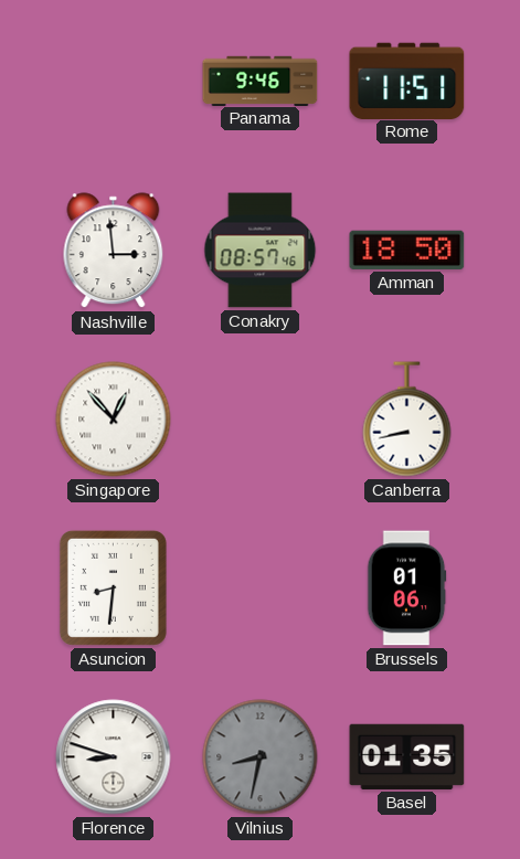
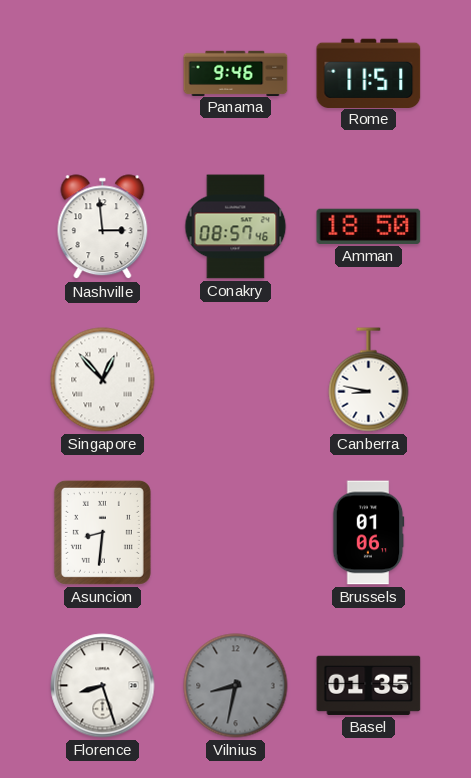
Canberra: 8:43 -> 8:47
Florence: 8:48 -> 8:27
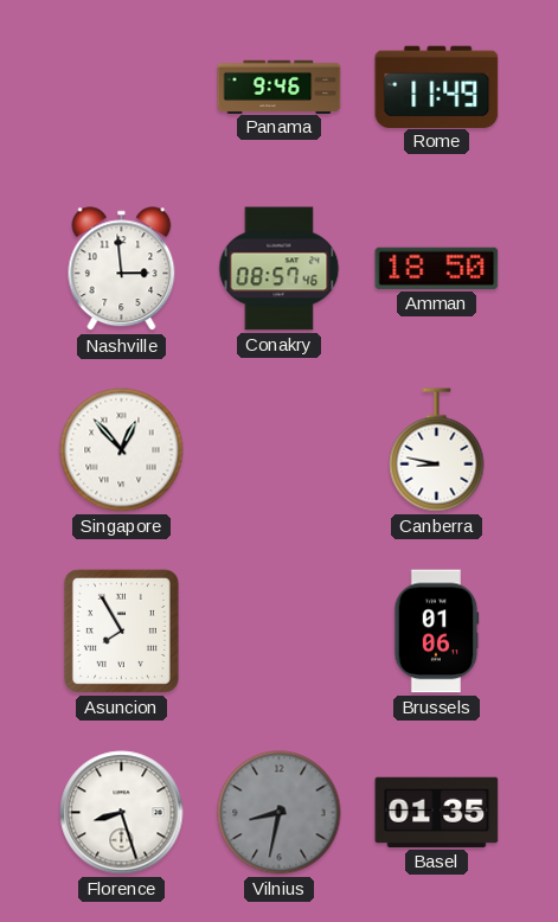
Rome: 11:51 -> 11:49
Asuncion: 8:31 -> 7:55
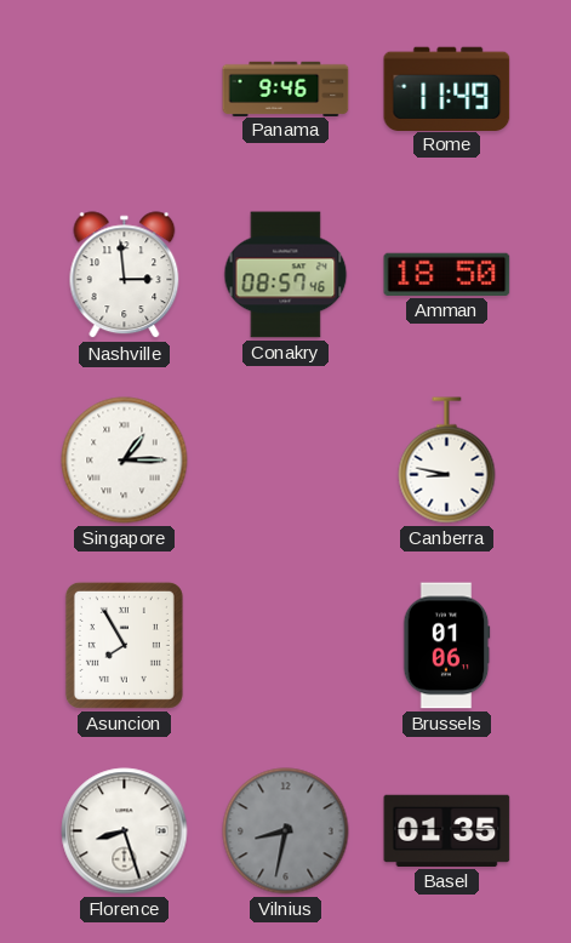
Singapore: 12:53 -> 1:15
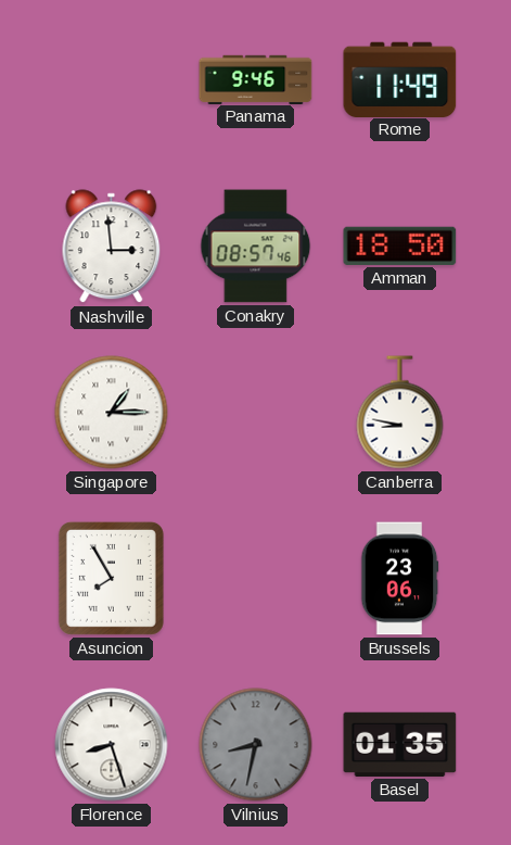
Brussels: 01:06 -> 23:06
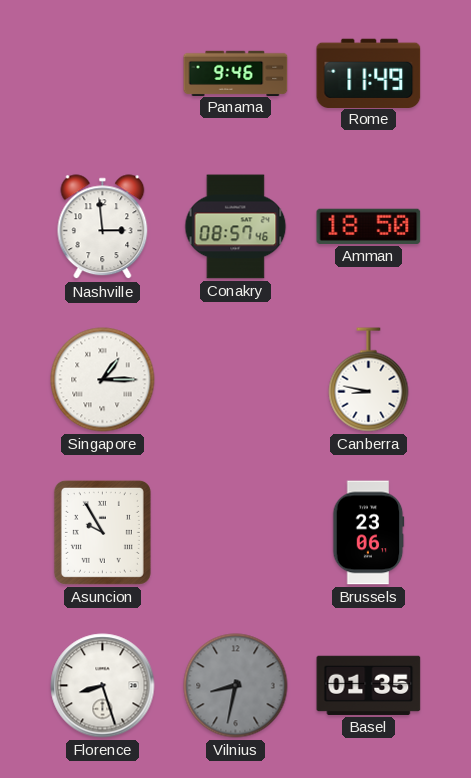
Asuncion: 7:55 -> 9:55
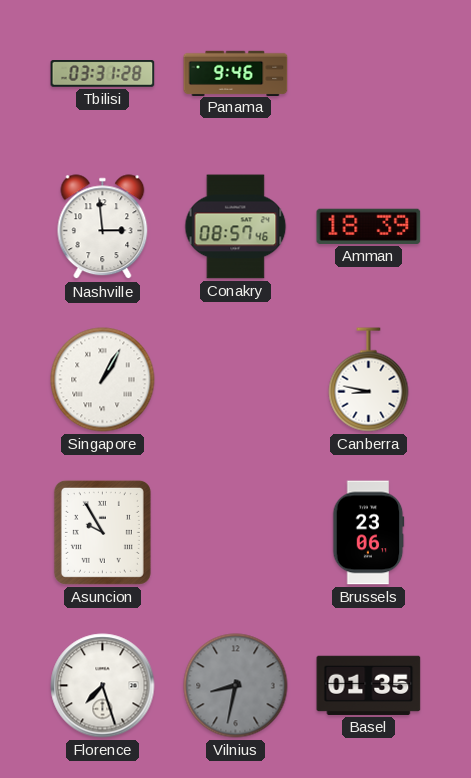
Tbilisi: none -> 03:31
Rome: 11:49 -> none
Amman: 18:50 -> 18:39
Singapore: 1:15 -> 1:05
Florence: 8:27 -> 7:27
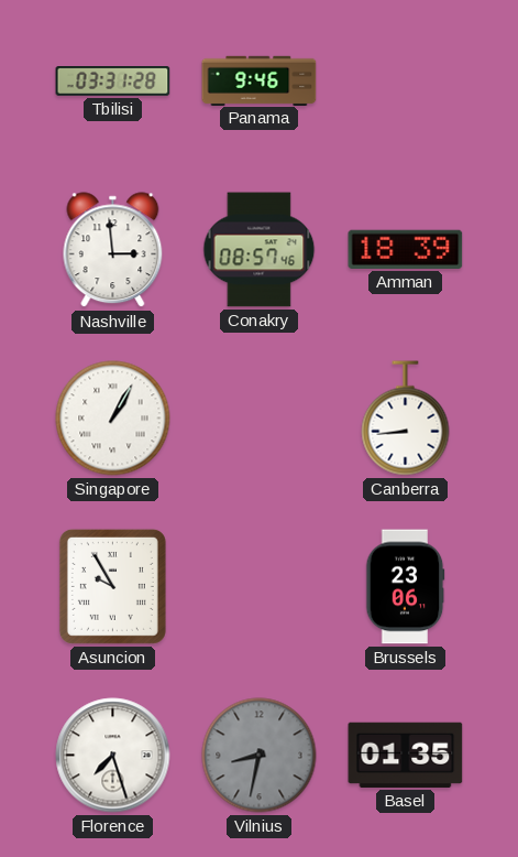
Canberra: 8:47 -> 8:44
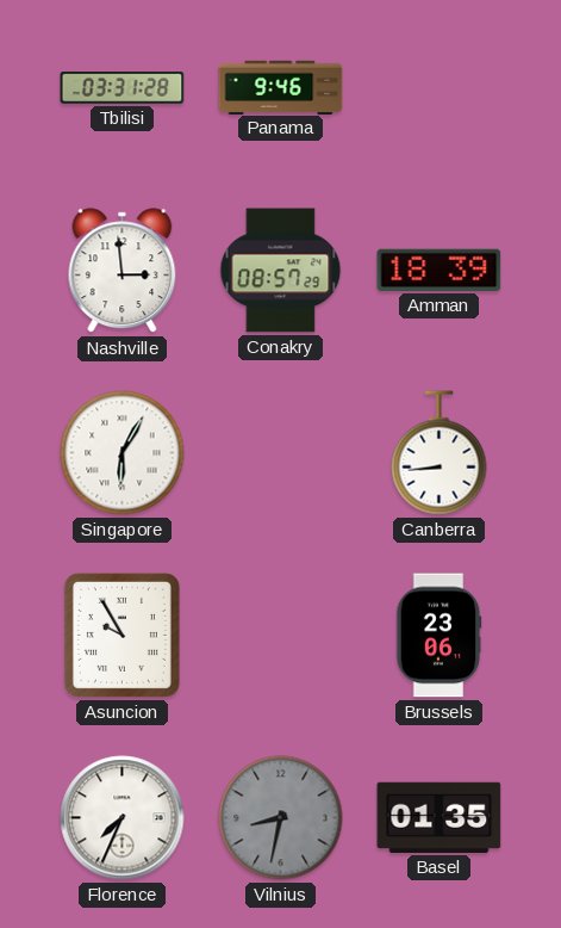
Conakry: 08:57:46 -> 08:57:29
Singapore: 1:05 -> 6:05
Florence: 7:27 -> 7:34
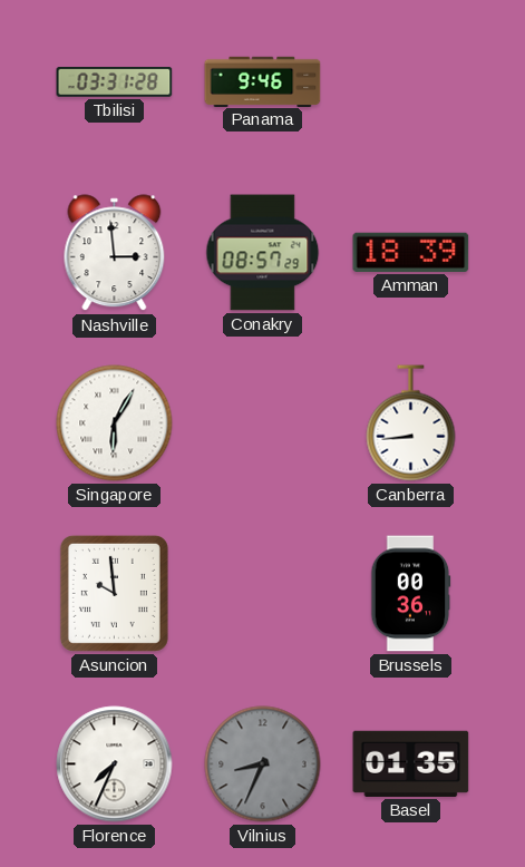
Asuncion: 9:55 -> 9:59
Brussels: 23:06 -> 00:36
Vilnius: 8:32 -> 8:34
